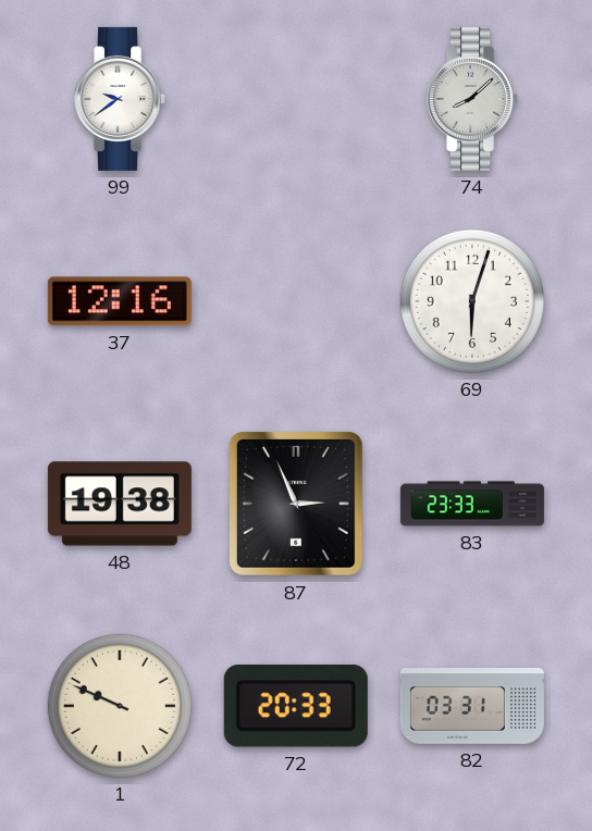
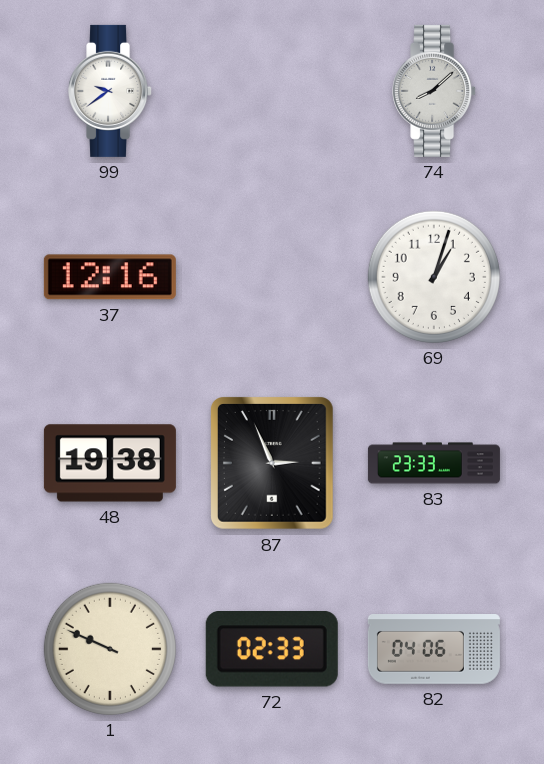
69: 6:03 -> 1:03
72: 20:33 -> 02:33
82: 03:31 -> 04:06
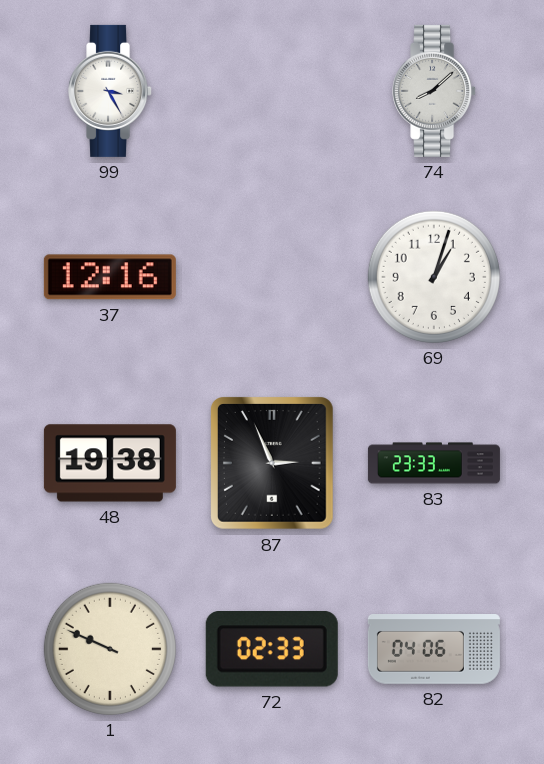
99: 9:39 -> 3:25
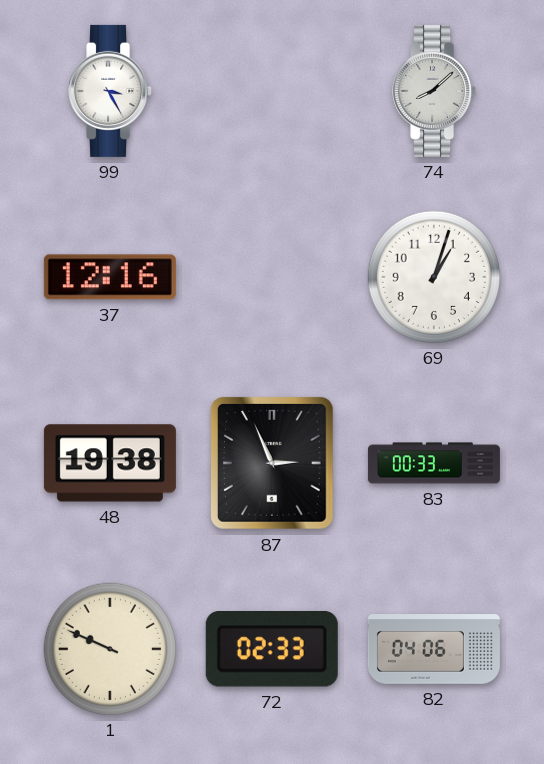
83: 23:33 -> 00:33
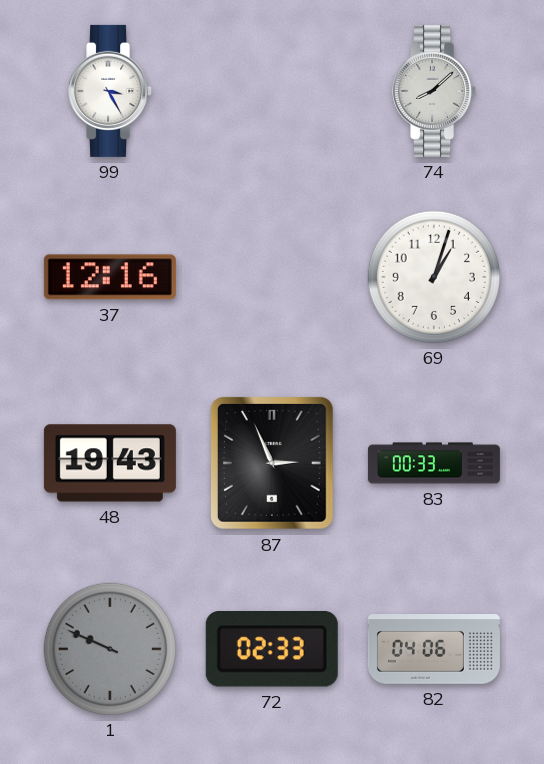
48: 19:38 -> 19:43
1 dial: cream -> grey
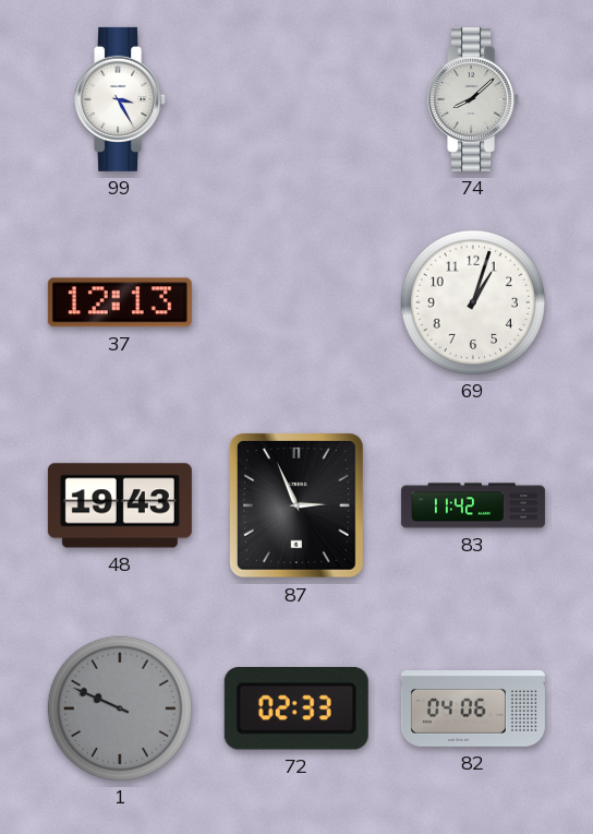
37: 12:16 -> 12:13
83: 00:33 -> 11:42
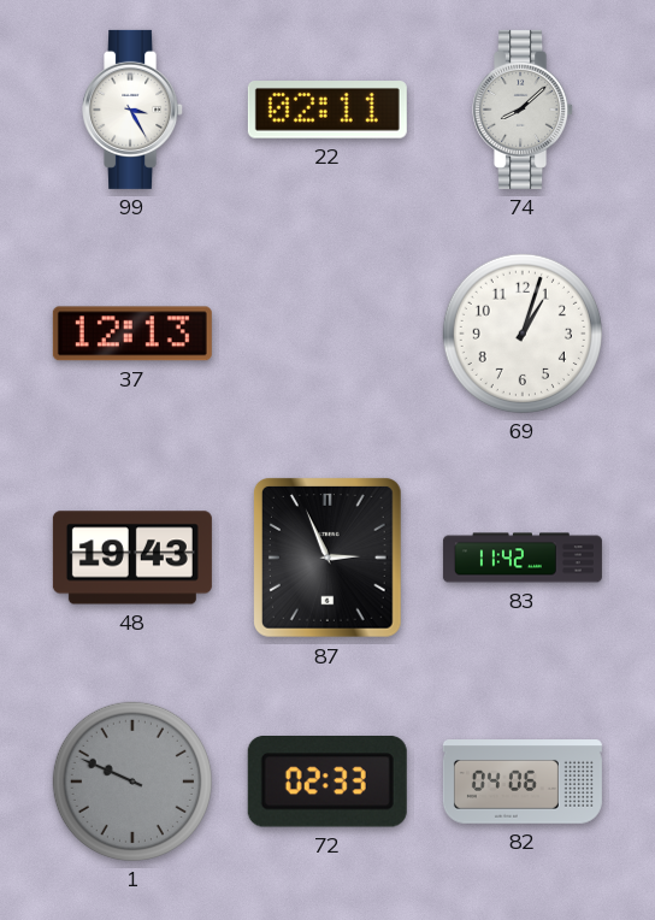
22: none -> 02:11
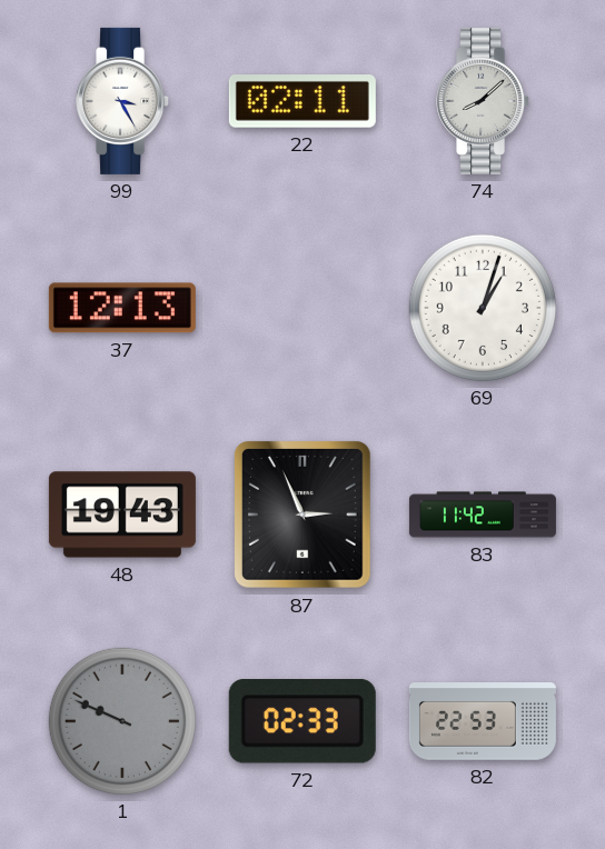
82: 04:06 -> 22:53
